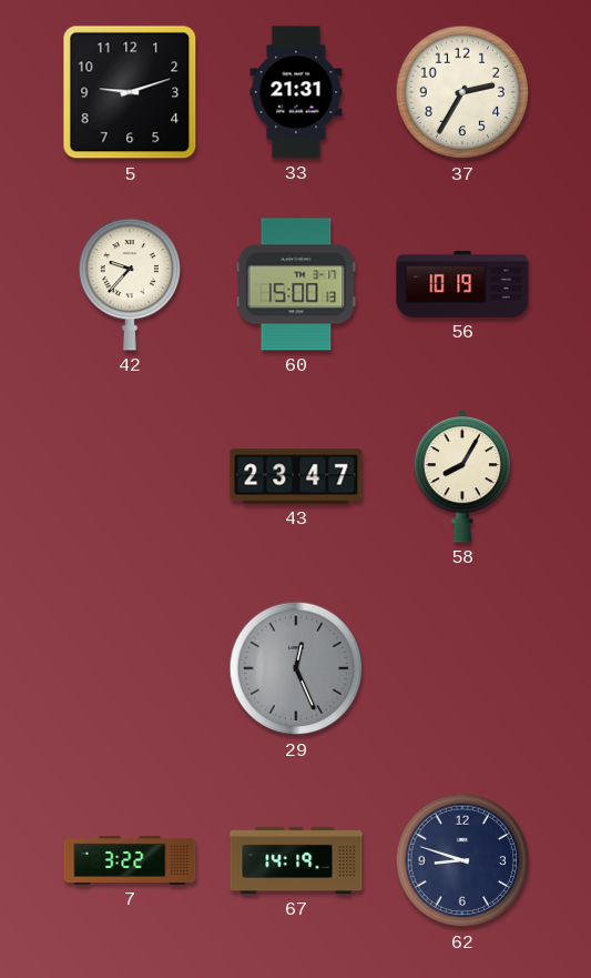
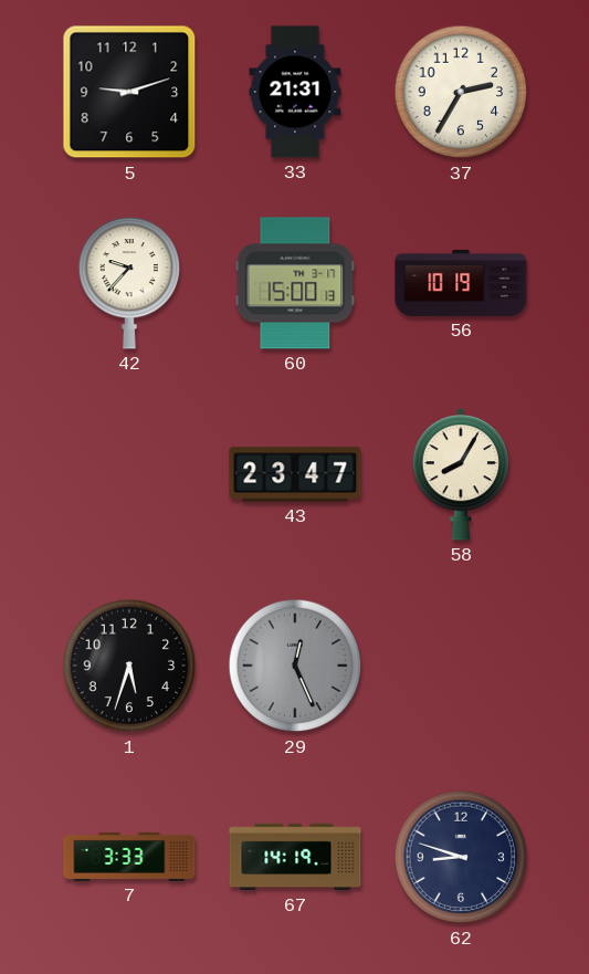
1: none -> 5:33
7: 3:22 -> 3:33
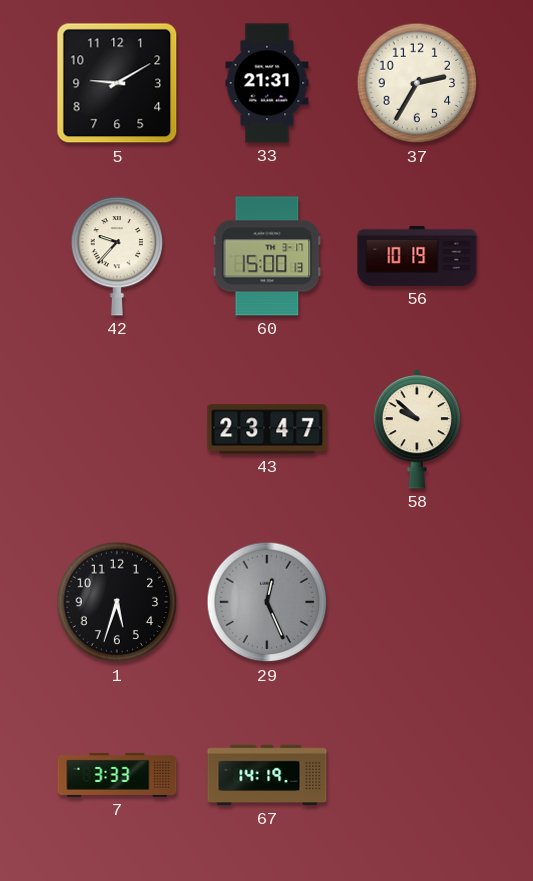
5: 9:12 -> 9:10
58: 8:05 -> 9:52
62: 8:48 -> none
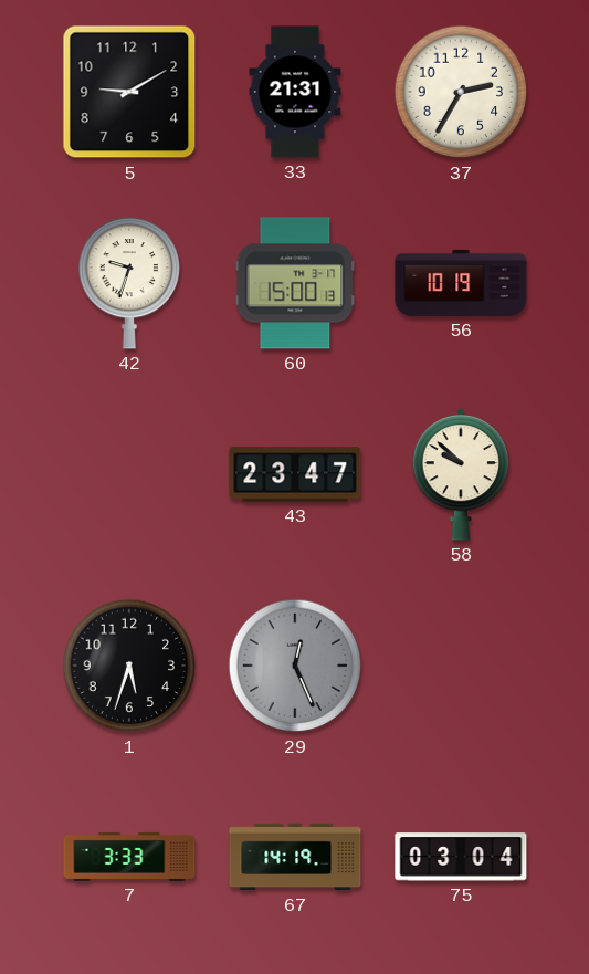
42: 9:37 -> 9:33
75: none -> 03:04
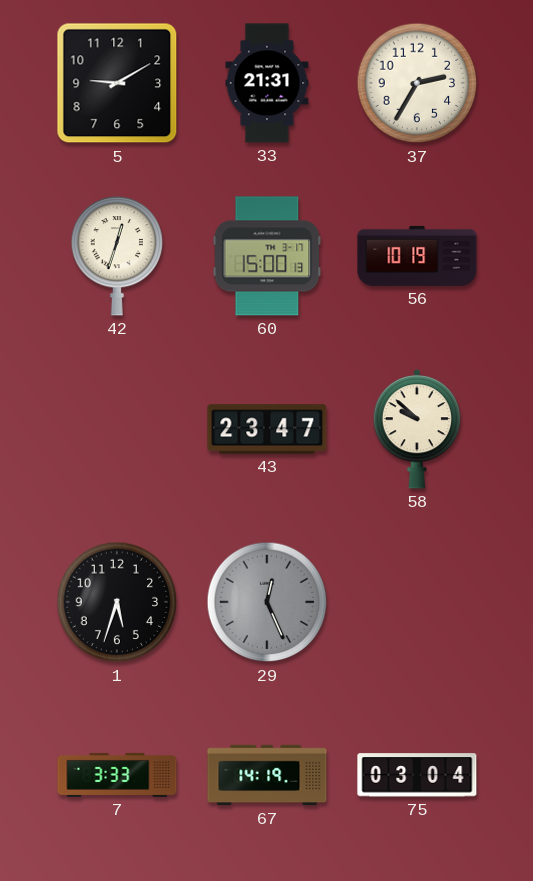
42: 9:33 -> 12:33
